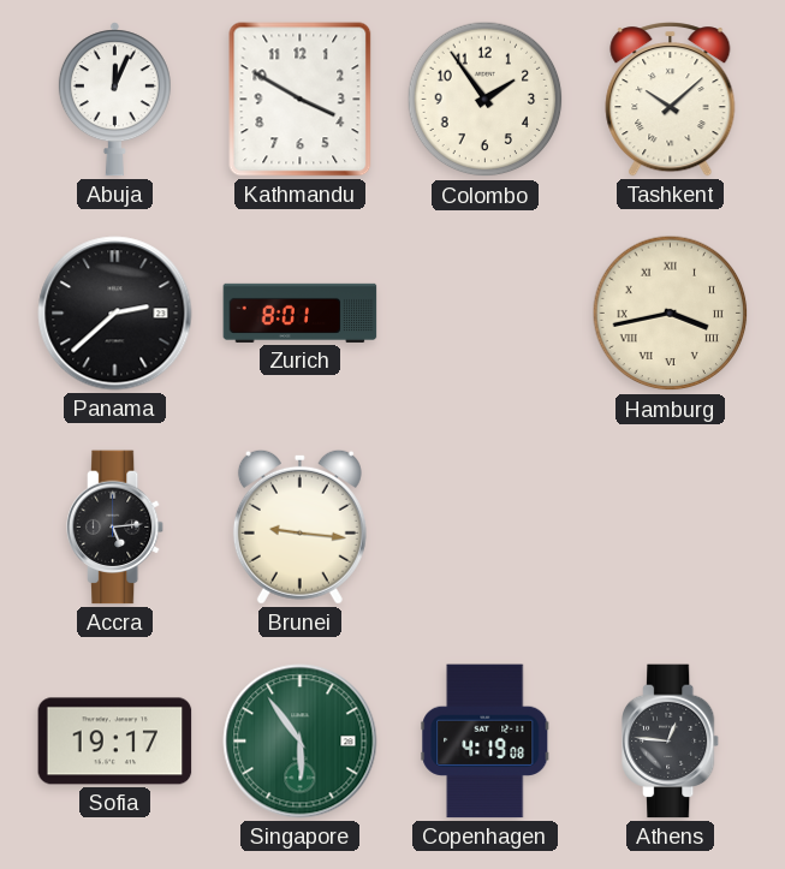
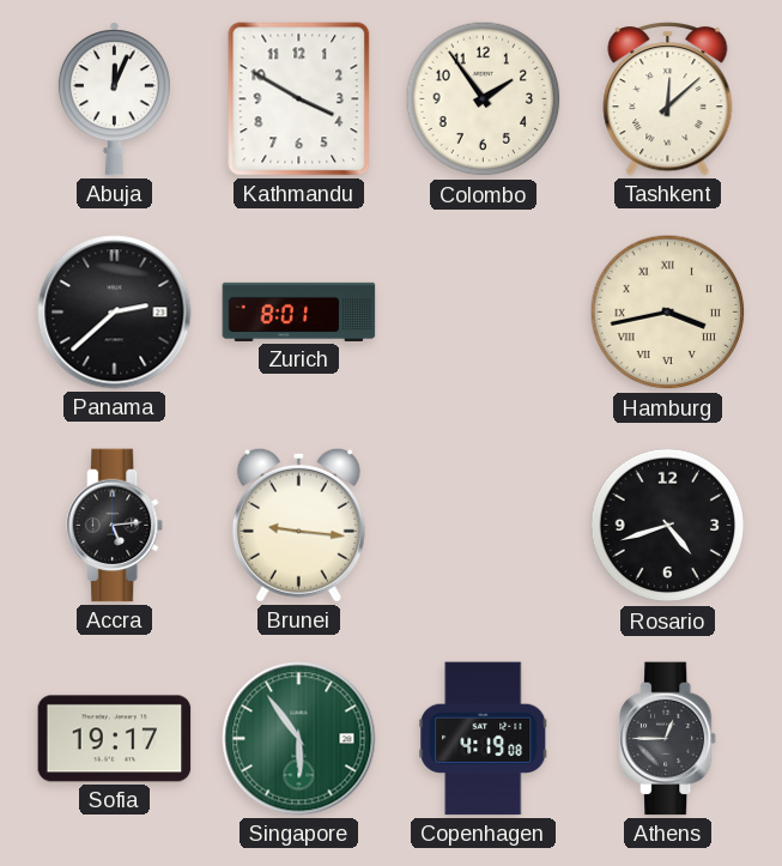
Tashkent: 10:08 -> 12:08
Rosario: none -> 4:42
Athens: 12:46 -> 12:45
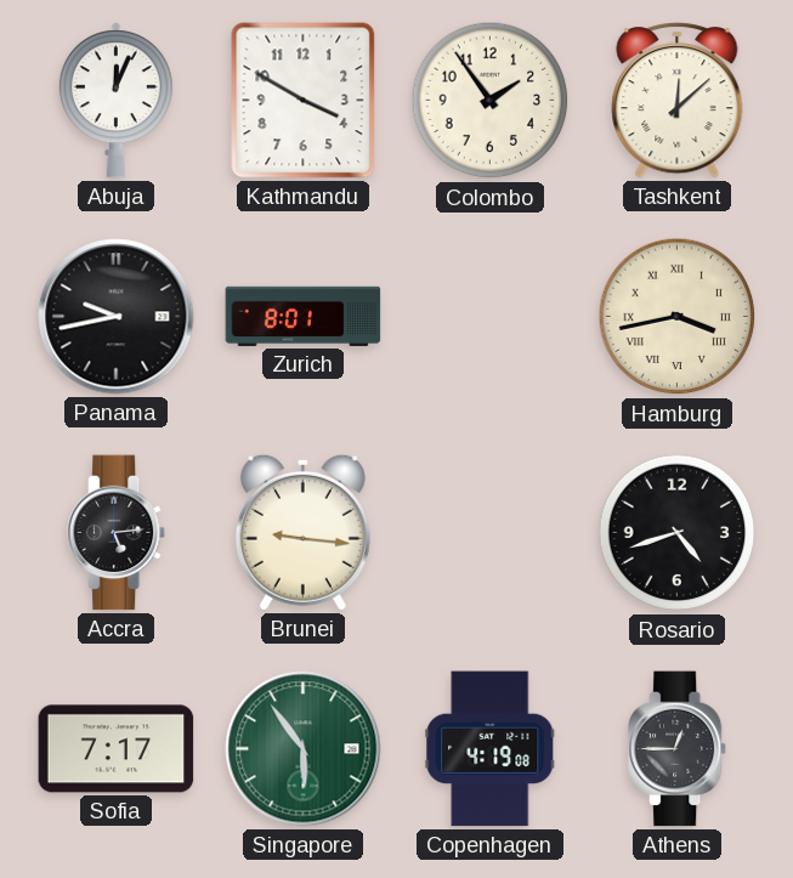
Panama: 2:38 -> 9:43
Sofia: 19:17 -> 7:17
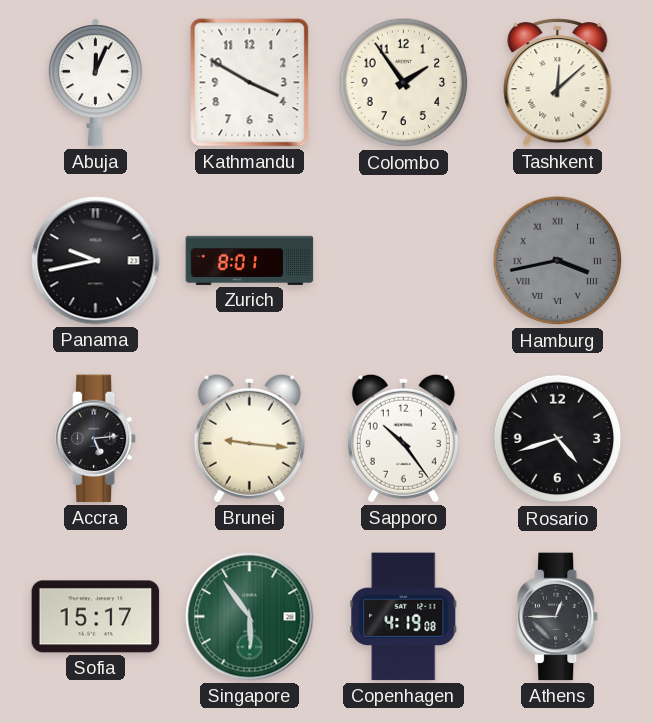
Hamburg dial: cream -> grey
Sapporo: none -> 10:24
Sofia: 7:17 -> 15:17
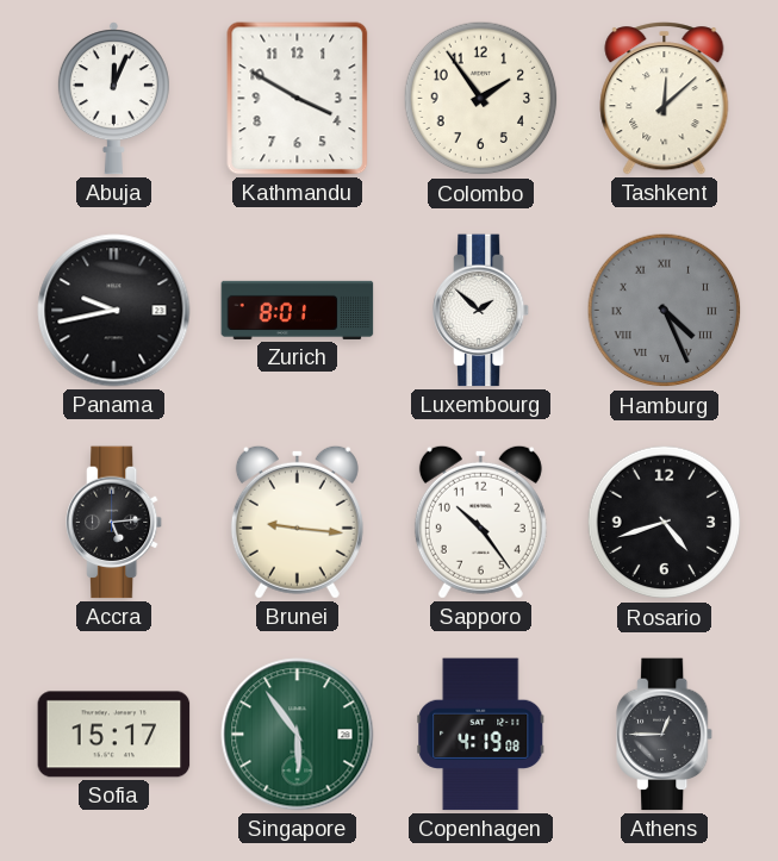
Luxembourg: none -> 1:52
Hamburg: 3:43 -> 4:26
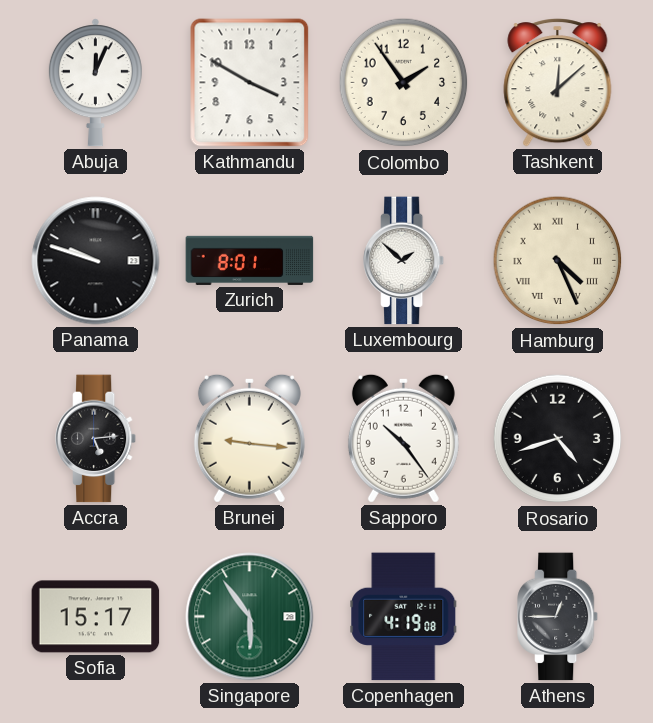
Panama: 9:43 -> 9:48
Hamburg dial: grey -> cream
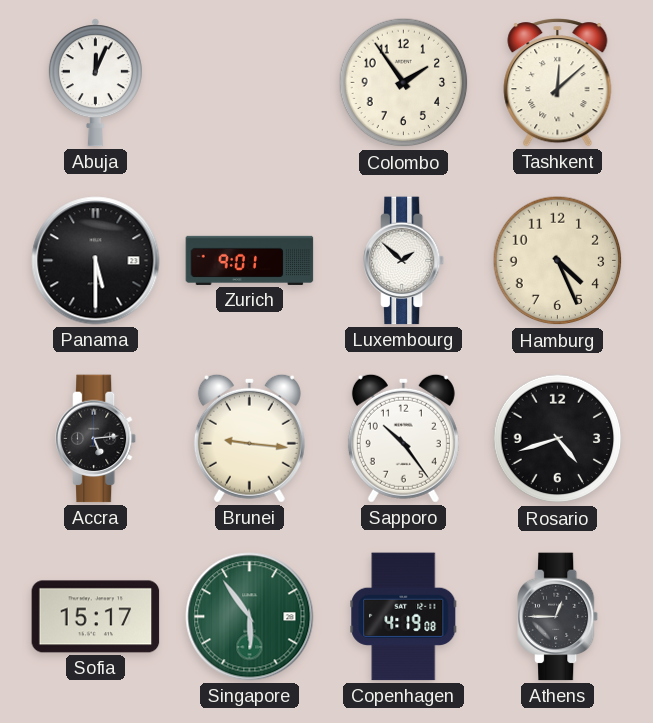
Kathmandu: 3:50 -> none
Panama: 9:48 -> 5:30
Zurich: 8:01 -> 9:01
Hamburg numerals: Roman -> Arabic
